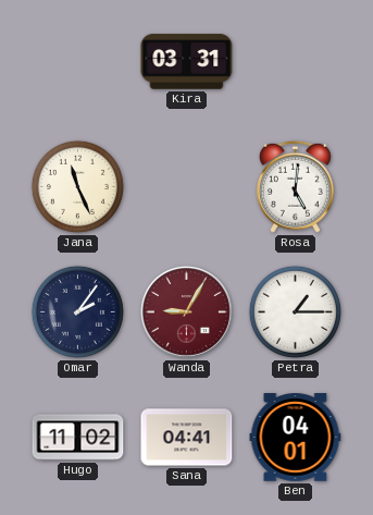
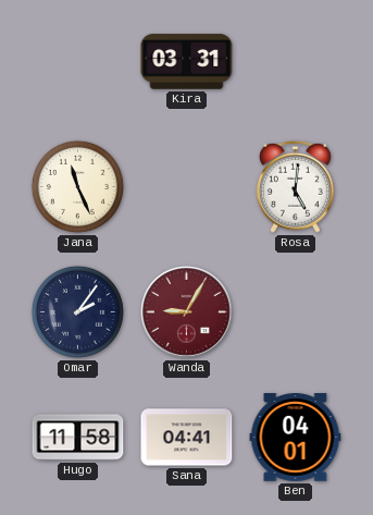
Petra: 1:15 -> none
Hugo: 11:02 -> 11:58
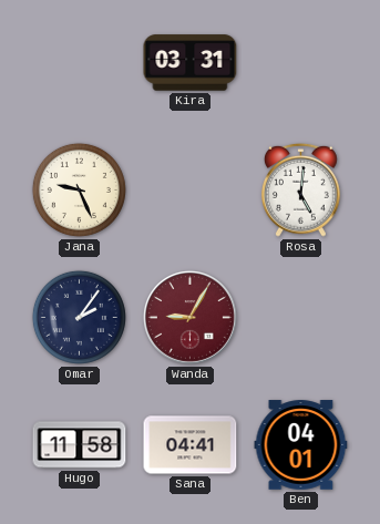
Jana: 11:26 -> 9:26
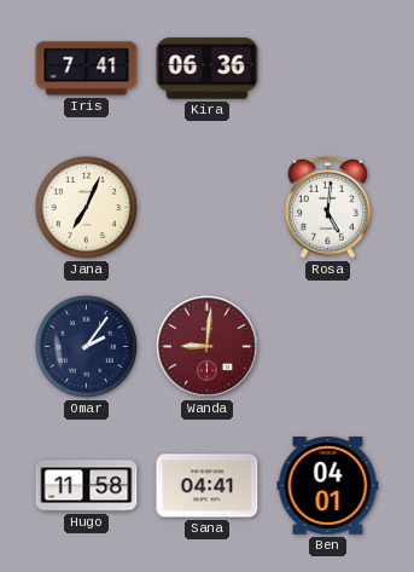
Iris: none -> 7:41
Kira: 03:31 -> 06:36
Jana: 9:26 -> 7:04
Wanda: 9:05 -> 9:01
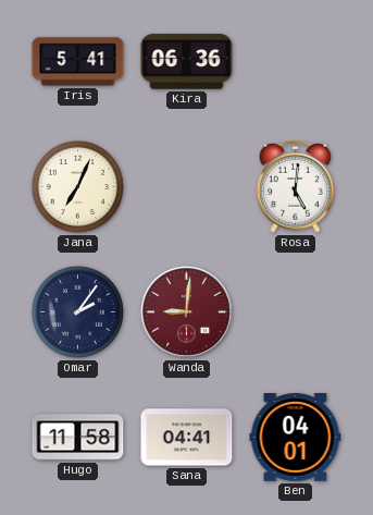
Iris: 7:41 -> 5:41
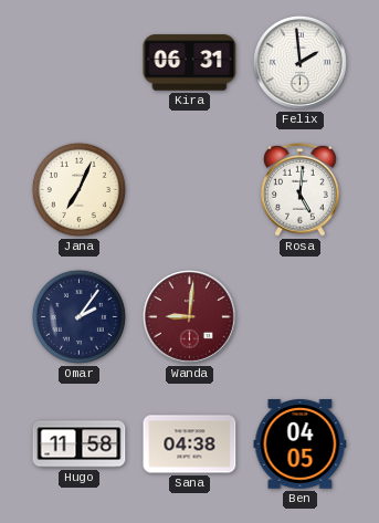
Iris: 5:41 -> none
Kira: 06:36 -> 06:31
Felix: none -> 1:59
Sana: 04:41 -> 04:38
Ben: 04:01 -> 04:05
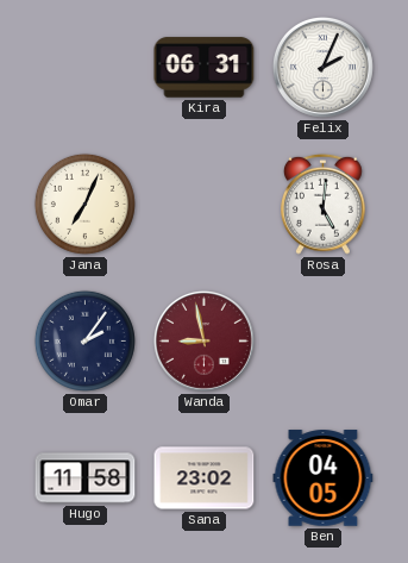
Felix: 1:59 -> 2:04
Wanda: 9:01 -> 8:58
Sana: 04:38 -> 23:02
